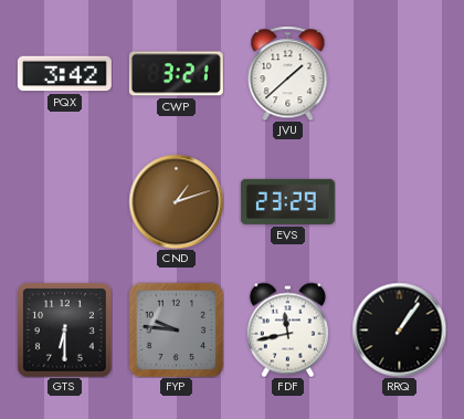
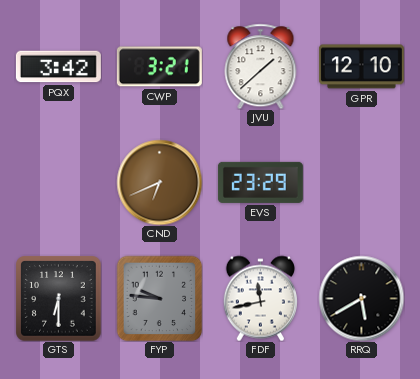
GPR: none -> 12:10
CND: 1:12 -> 6:41
RRQ: 1:06 -> 5:40
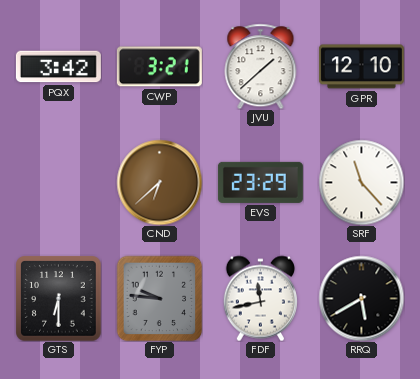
CND: 6:41 -> 6:38
SRF: none -> 11:23
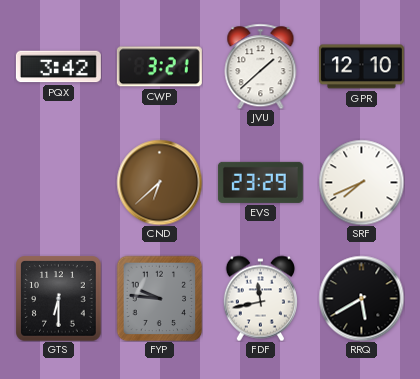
SRF: 11:23 -> 7:41
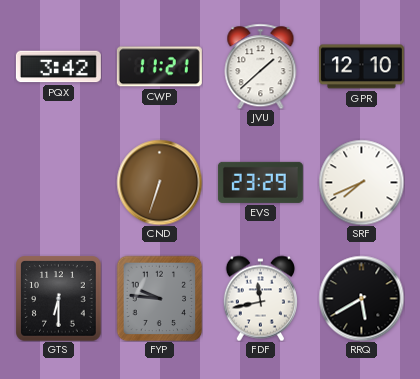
CWP: 3:21 -> 11:21
CND: 6:38 -> 6:33
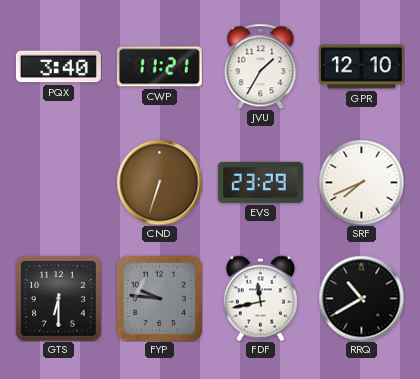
PQX: 3:42 -> 3:40
JVU: 1:38 -> 1:35
RRQ: 5:40 -> 10:40
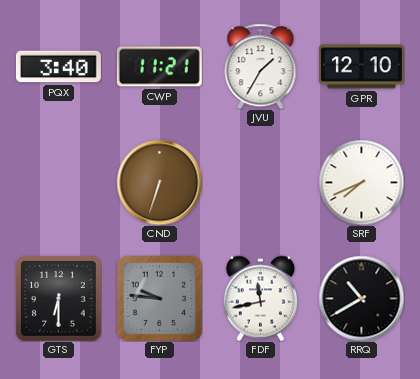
EVS: 23:29 -> none
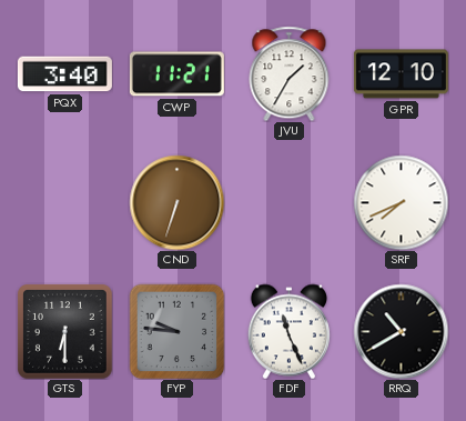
FDF: 11:43 -> 11:26
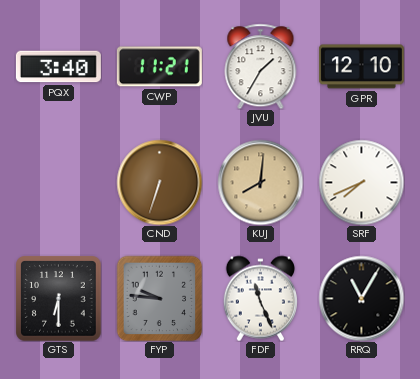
KUJ: none -> 8:01
RRQ: 10:40 -> 11:05
